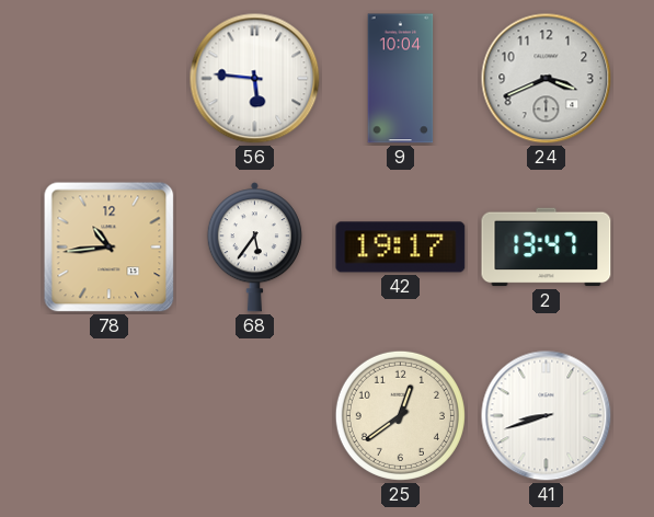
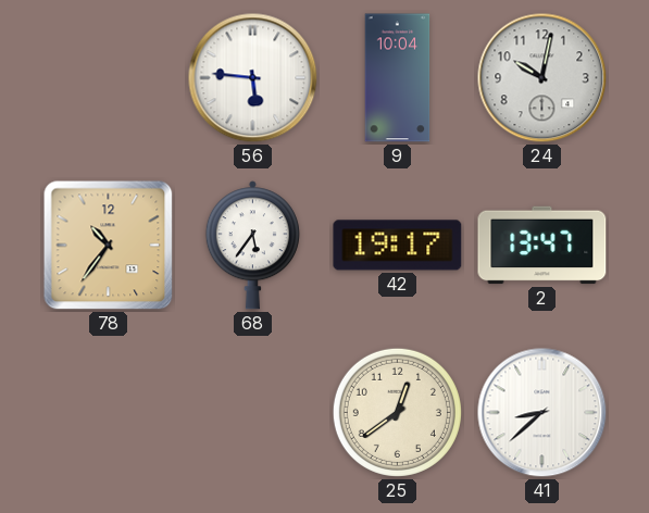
24: 3:41 -> 10:02
78: 10:44 -> 10:36
41: 8:42 -> 8:38
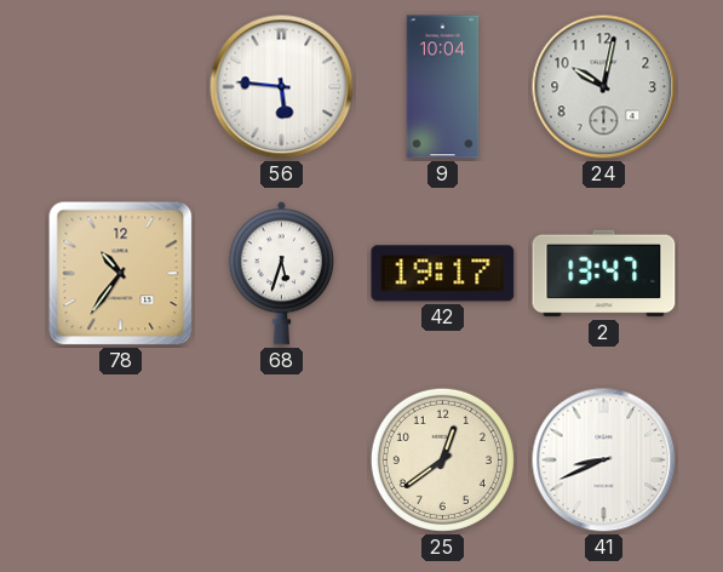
68: 5:36 -> 5:33
41: 8:38 -> 8:41
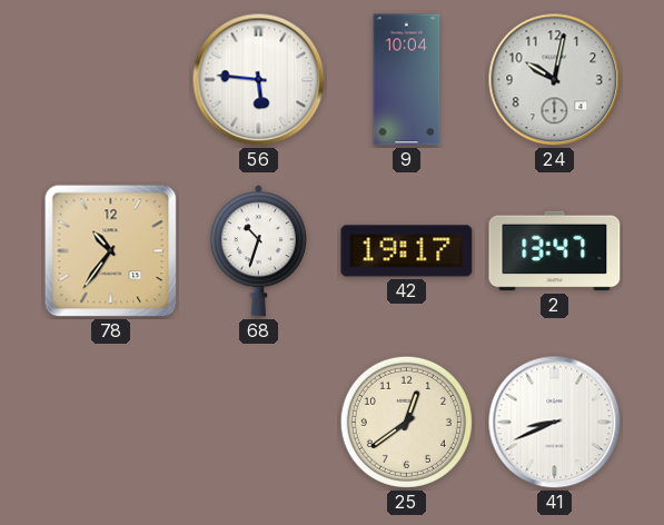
68: 5:33 -> 10:33
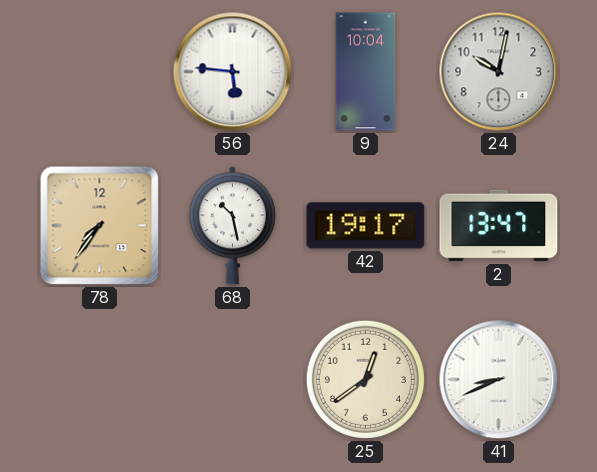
78: 10:36 -> 7:36
68: 10:33 -> 10:28
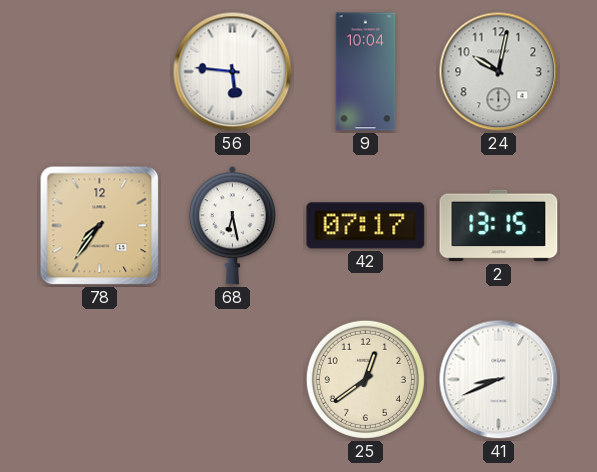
68: 10:28 -> 6:28
42: 19:17 -> 07:17
2: 13:47 -> 13:15
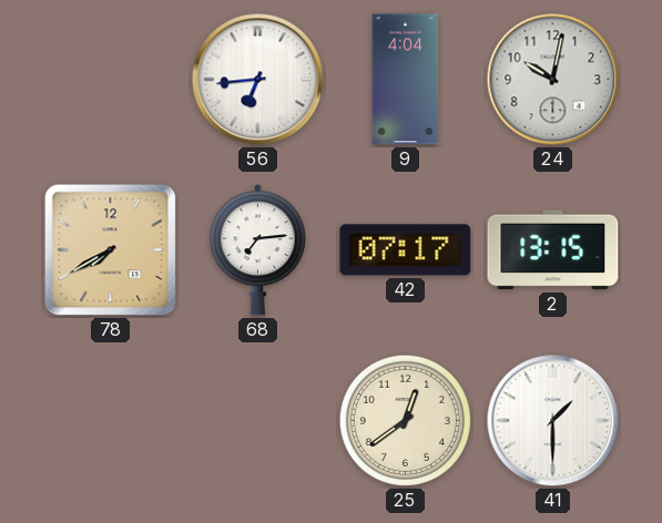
56: 5:46 -> 6:44
9: 10:04 -> 4:04
78: 7:36 -> 7:40
68: 6:28 -> 7:14
41: 8:41 -> 1:30
